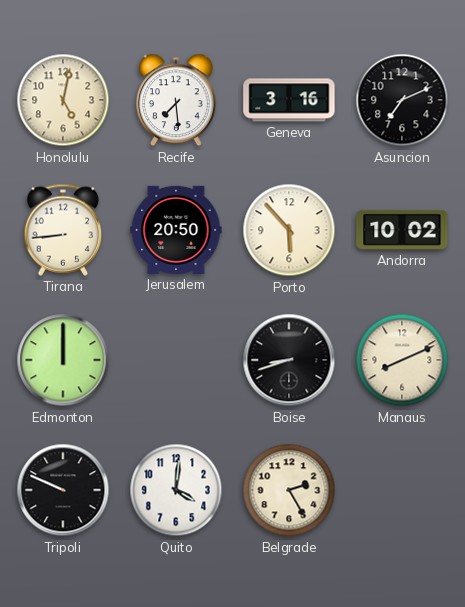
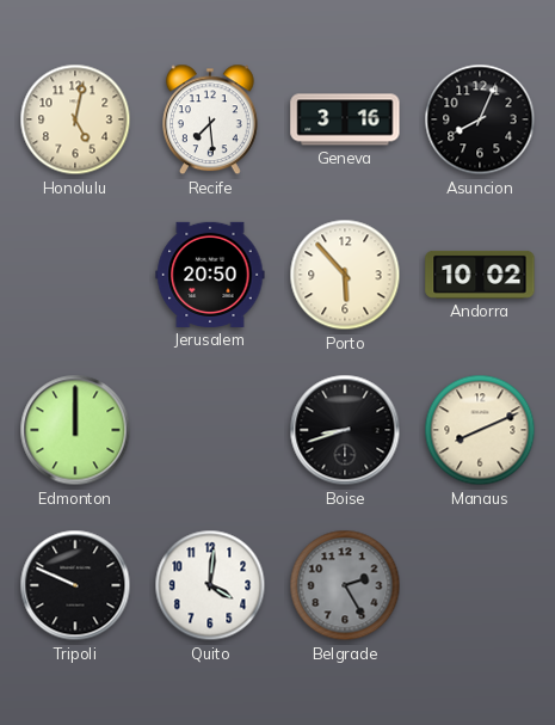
Asuncion: 7:11 -> 8:04
Tirana: 8:44 -> none
Belgrade dial: cream -> grey
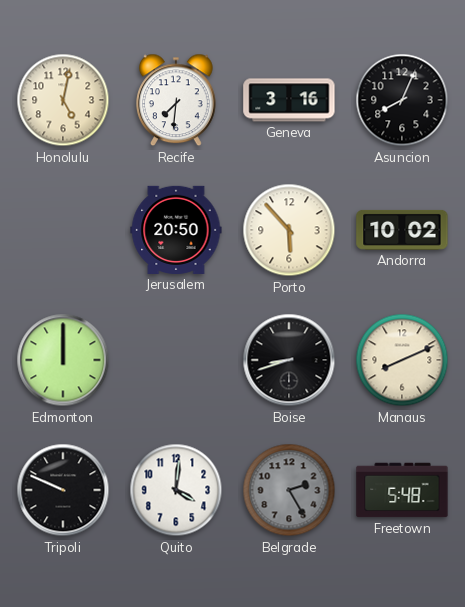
Recife: 7:29 -> 7:31
Freetown: none -> 5:48
